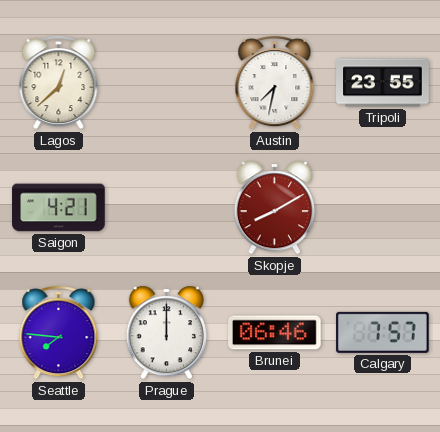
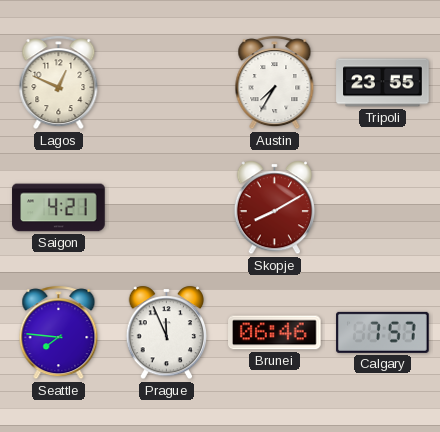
Lagos: 12:38 -> 12:49
Austin: 7:32 -> 7:35
Prague: 12:00 -> 11:56
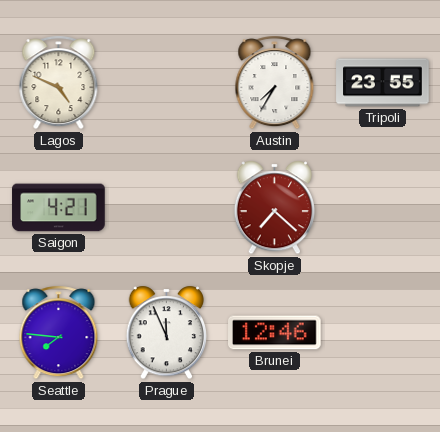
Lagos: 12:49 -> 4:49
Skopje: 8:10 -> 7:22
Brunei: 06:46 -> 12:46
Calgary: 7:57 -> none
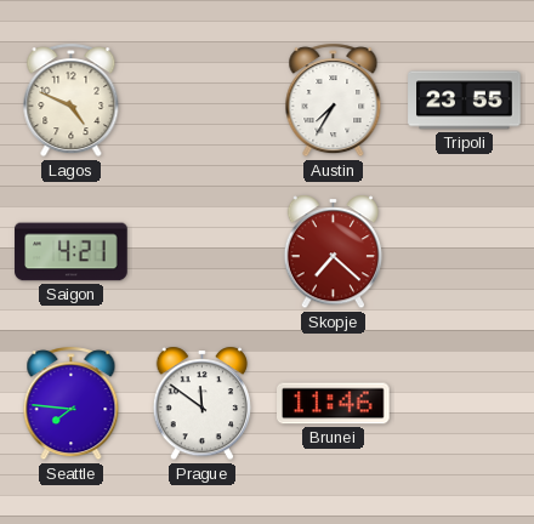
Prague: 11:56 -> 11:51
Brunei: 12:46 -> 11:46
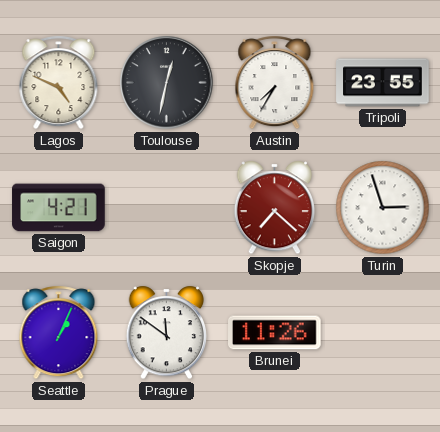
Toulouse: none -> 12:32
Turin: none -> 2:57
Seattle: 7:46 -> 1:04
Brunei: 11:46 -> 11:26
